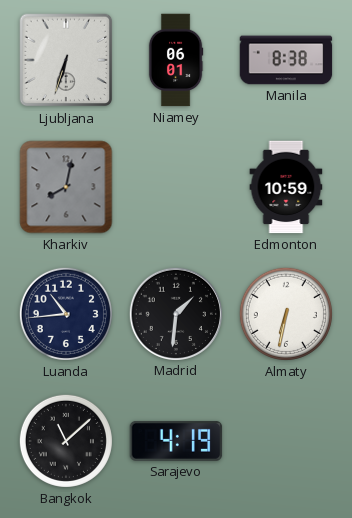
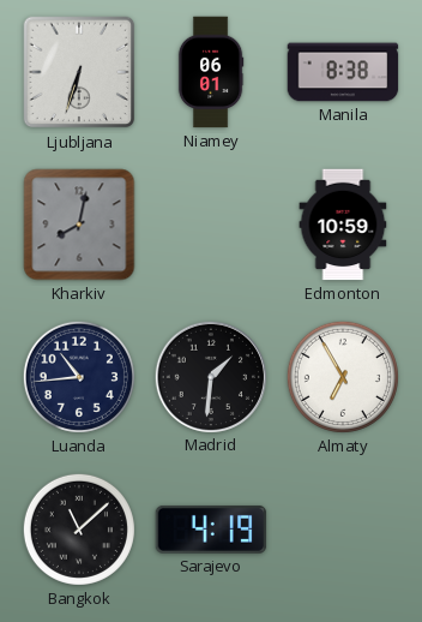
Almaty: 6:32 -> 6:55
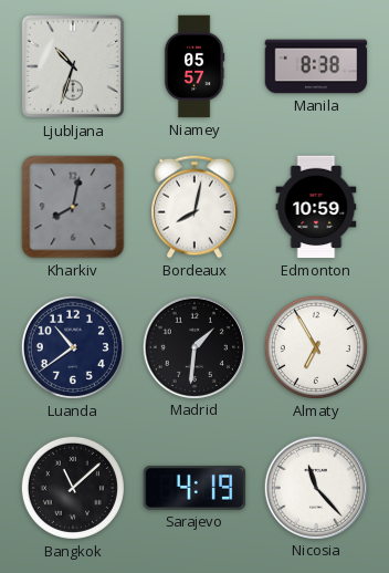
Ljubljana: 6:33 -> 10:33
Niamey: 06:01 -> 05:57
Bordeaux: none -> 8:02
Luanda: 10:44 -> 10:39
Nicosia: none -> 11:23
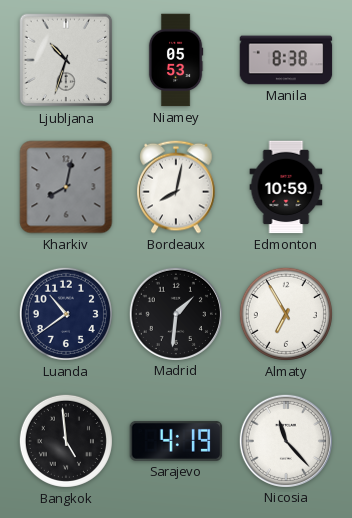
Niamey: 05:57 -> 05:53
Bangkok: 11:08 -> 4:59
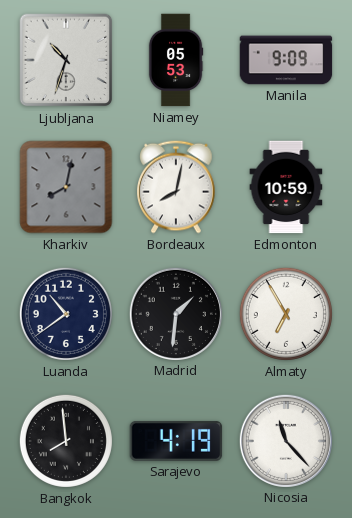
Manila: 8:38 -> 9:09
Bangkok: 4:59 -> 7:59
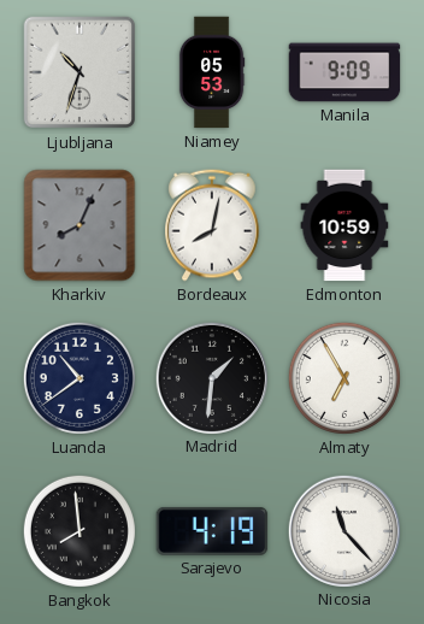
Kharkiv: 8:02 -> 8:04
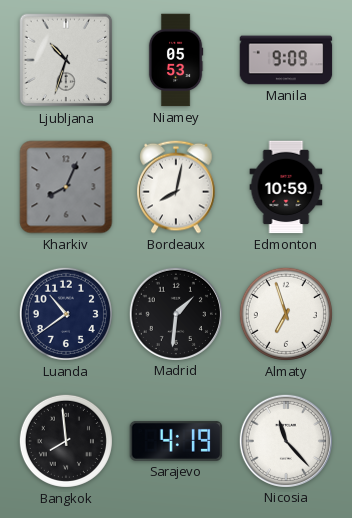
Almaty: 6:55 -> 6:57
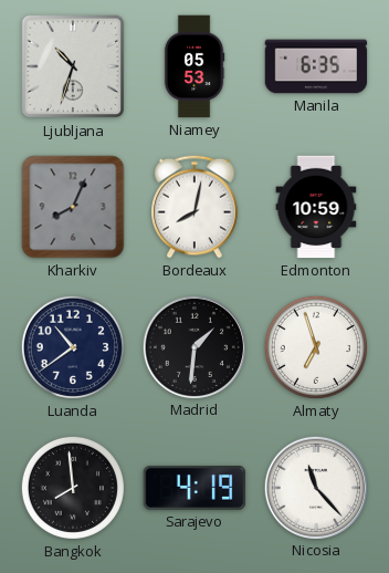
Manila: 9:09 -> 6:35
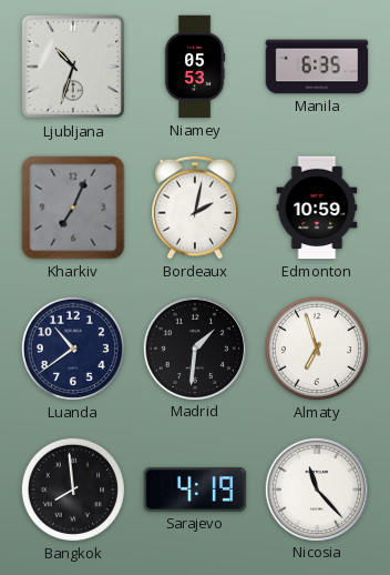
Kharkiv: 8:04 -> 7:04
Bordeaux: 8:02 -> 2:02
